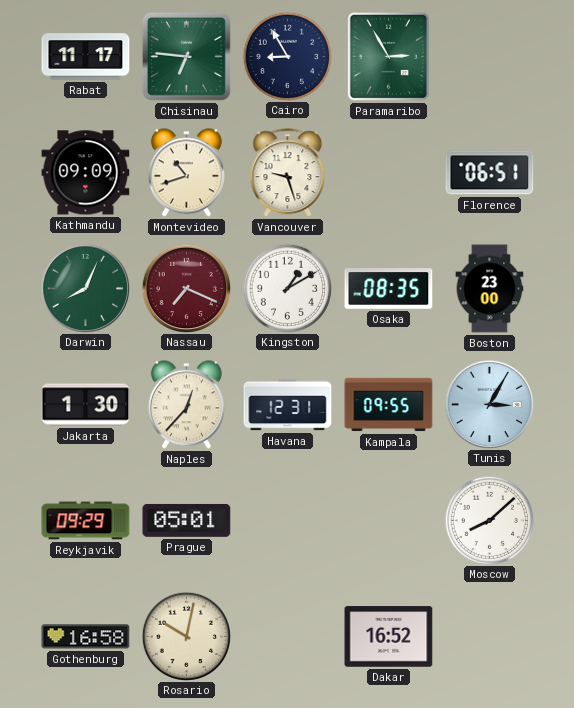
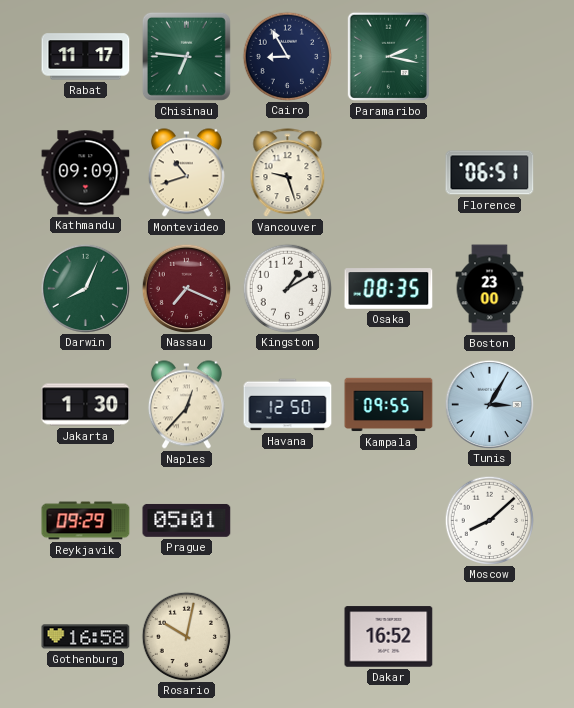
Paramaribo: 2:55 -> 2:17
Havana: 12:31 -> 12:50
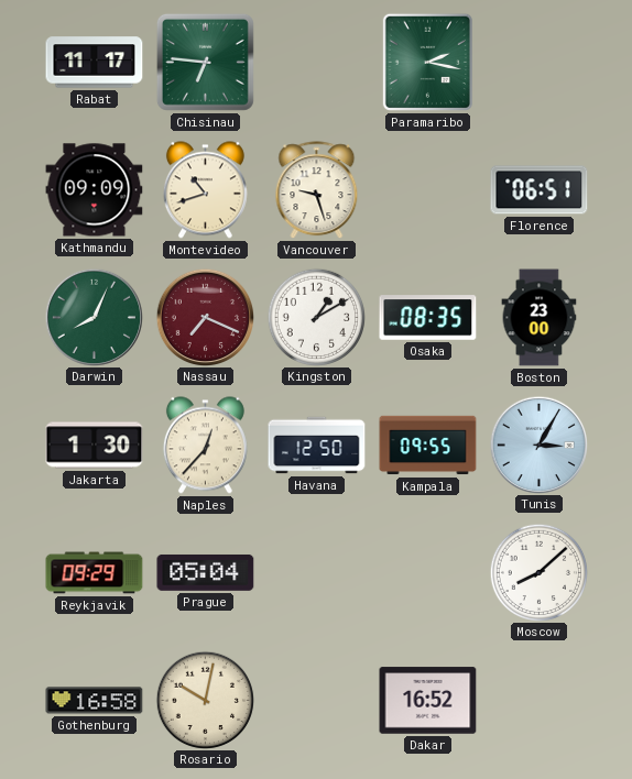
Cairo: 8:55 -> none
Prague: 05:01 -> 05:04
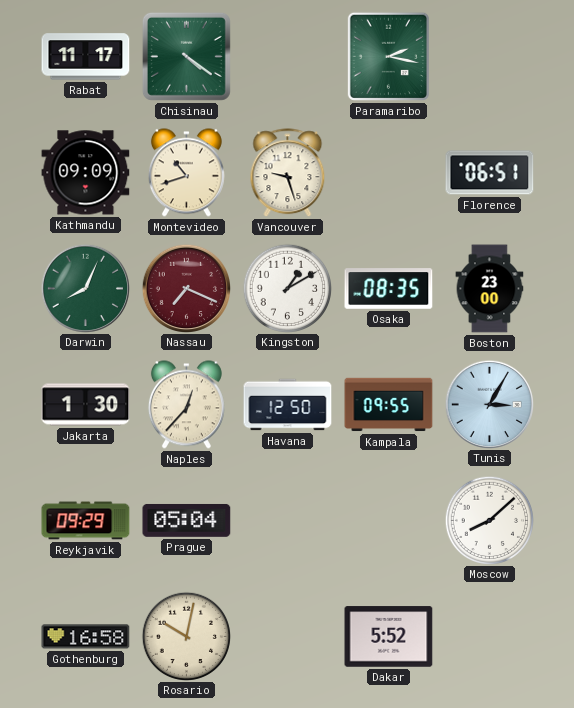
Chisinau: 6:46 -> 4:21
Dakar: 16:52 -> 5:52
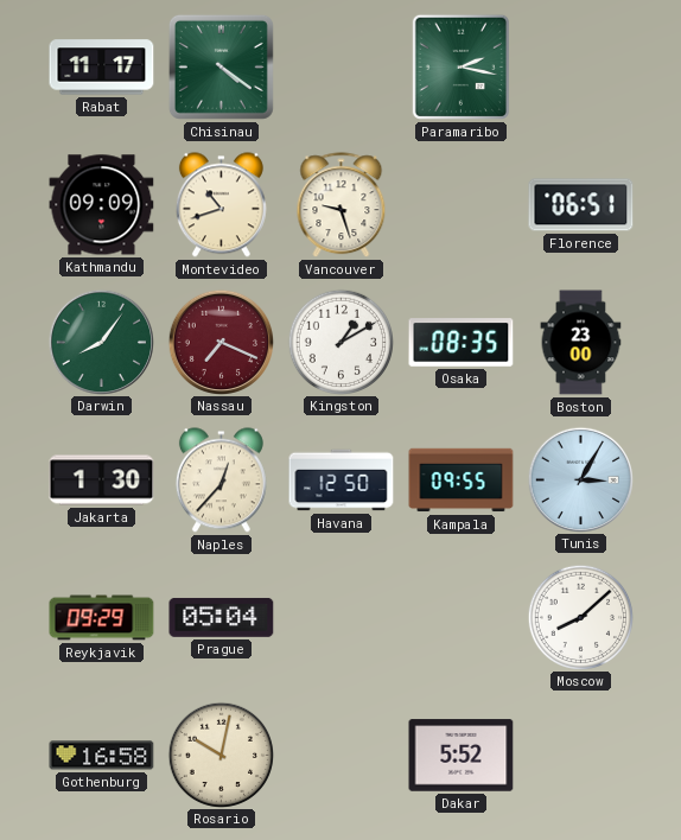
Darwin: 8:04 -> 8:06
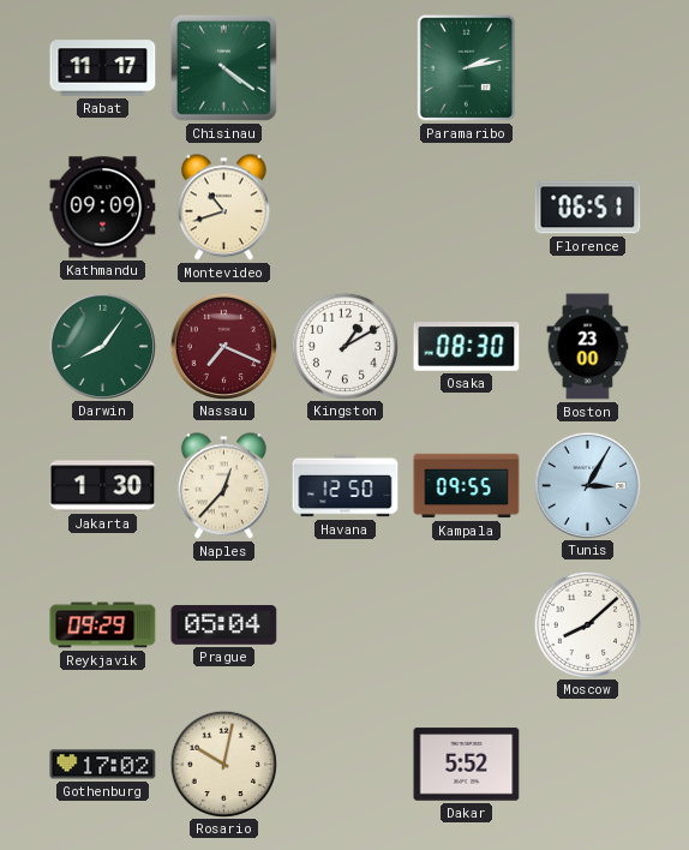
Paramaribo: 2:17 -> 2:13
Vancouver: 9:27 -> none
Osaka: 08:35 -> 08:30
Gothenburg: 16:58 -> 17:02
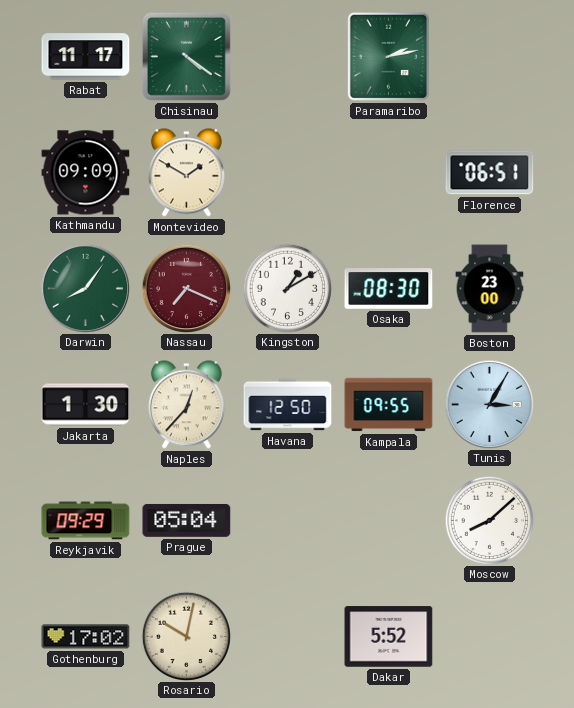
Montevideo: 10:42 -> 1:50
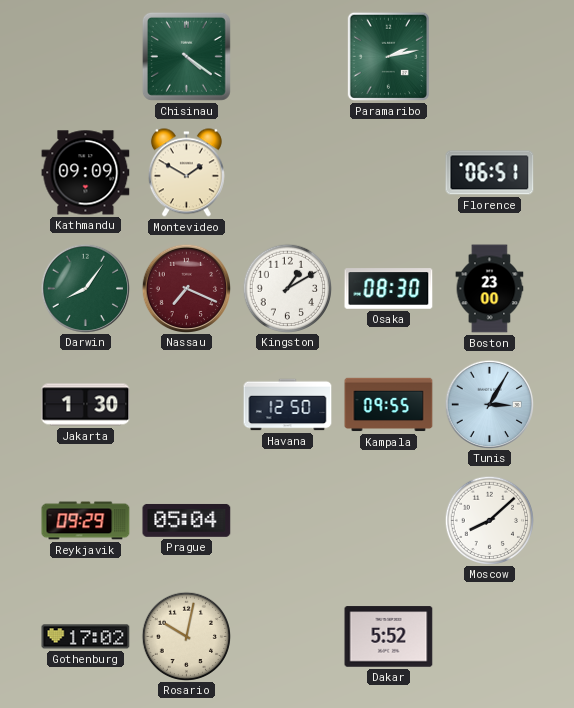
Rabat: 11:17 -> none
Naples: 12:37 -> none
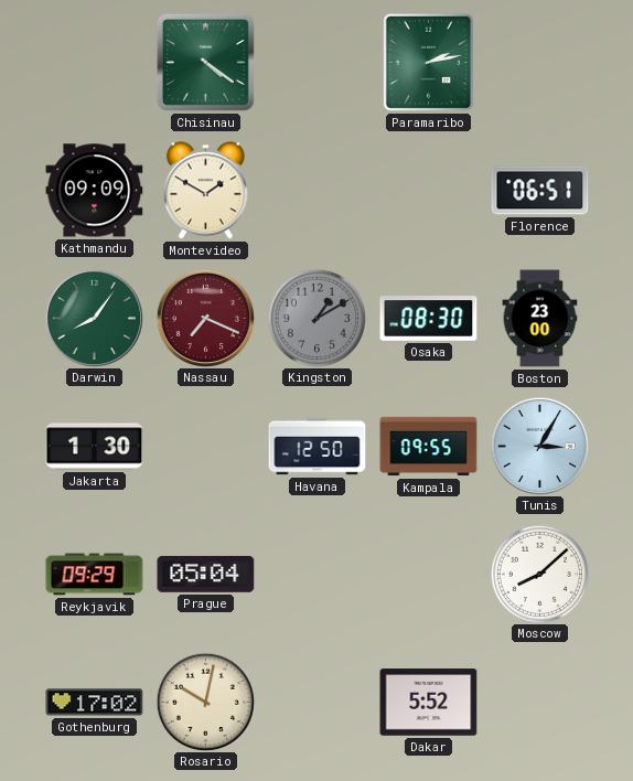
Kingston dial: white -> grey
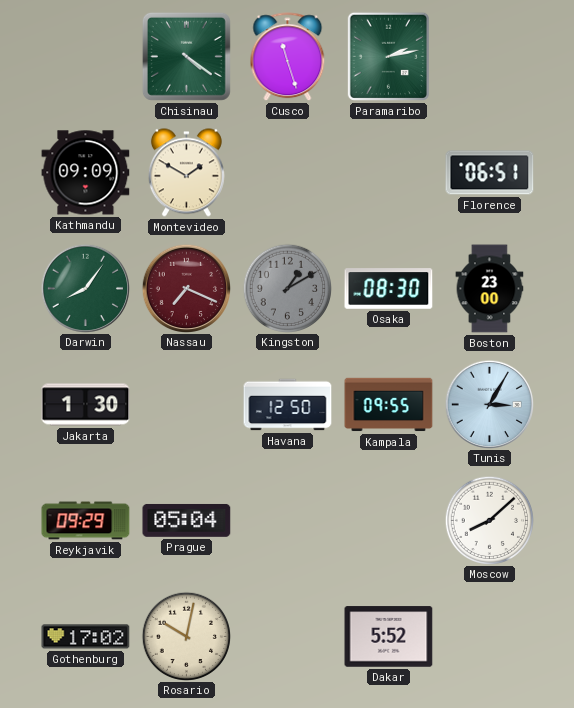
Cusco: none -> 11:27
